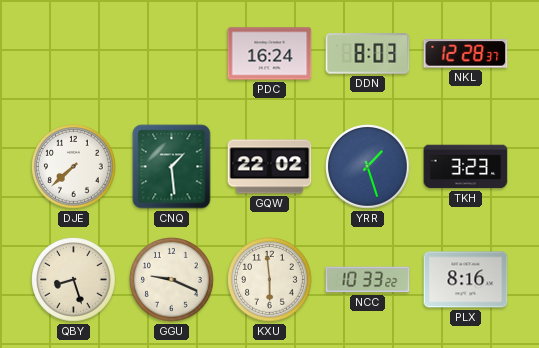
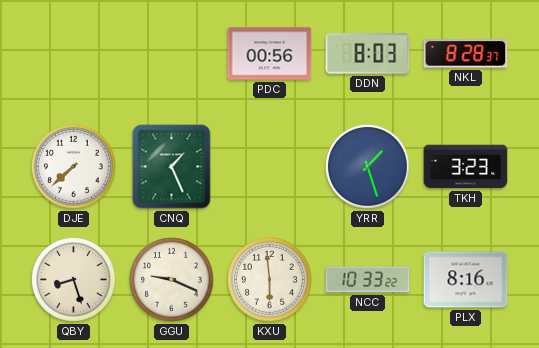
PDC: 16:24 -> 00:56
NKL: 12:28 -> 8:28
CNQ: 1:29 -> 1:26
GQW: 22:02 -> none
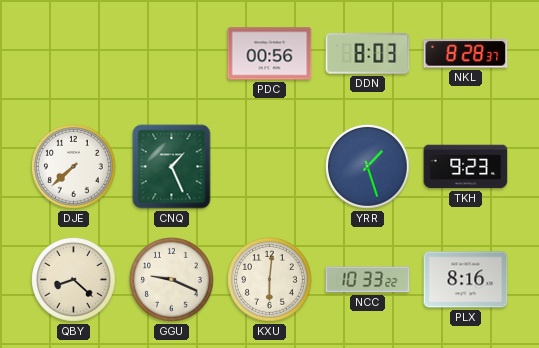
TKH: 3:23 -> 9:23
QBY: 8:27 -> 8:22
KXU: 5:59 -> 6:01
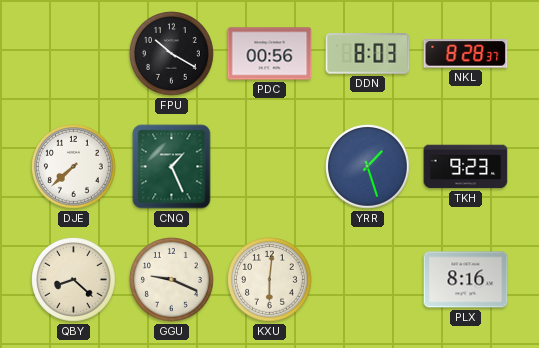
FPU: none -> 10:20
NCC: 10:33 -> none
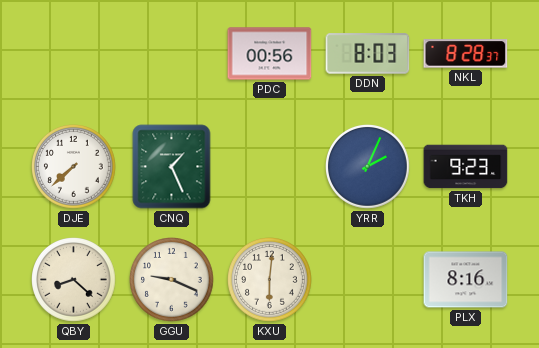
FPU: 10:20 -> none
YRR: 1:27 -> 2:04
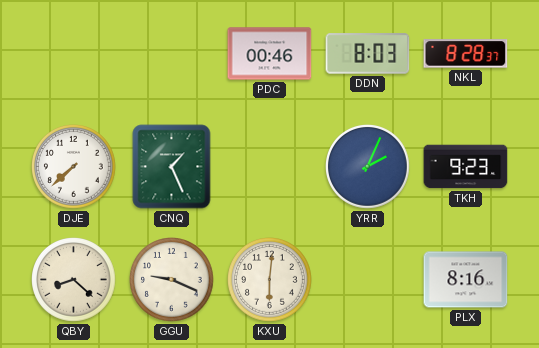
PDC: 00:56 -> 00:46
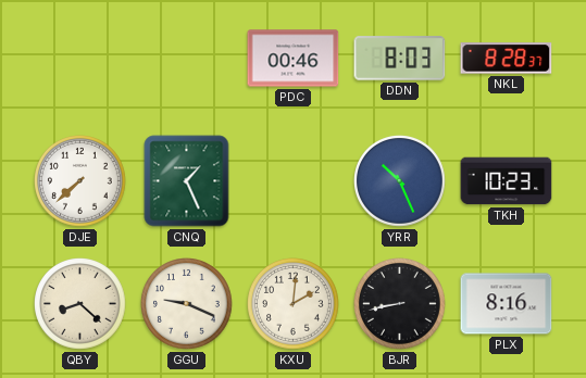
YRR: 2:04 -> 10:26
TKH: 9:23 -> 10:23
KXU: 6:01 -> 2:01
BJR: none -> 8:43
